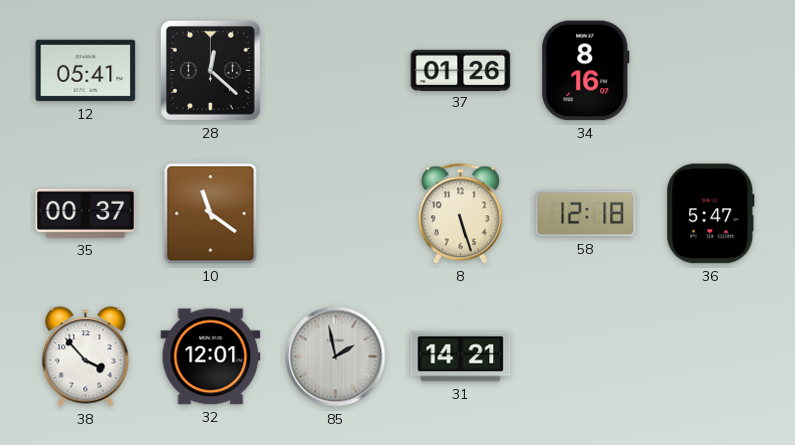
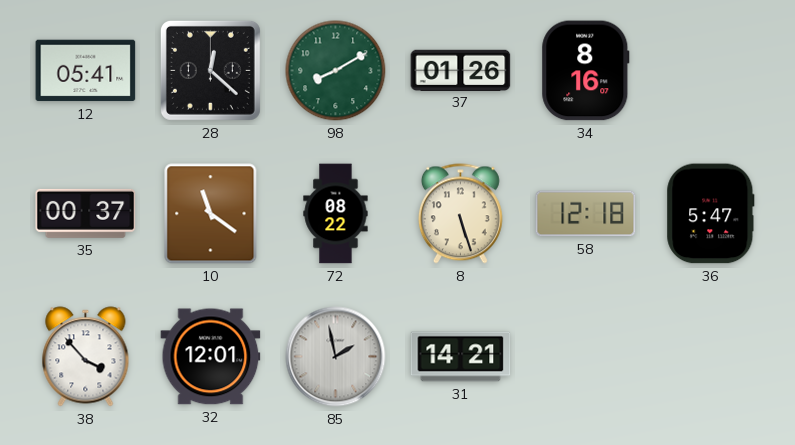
98: none -> 8:10
72: none -> 08:22
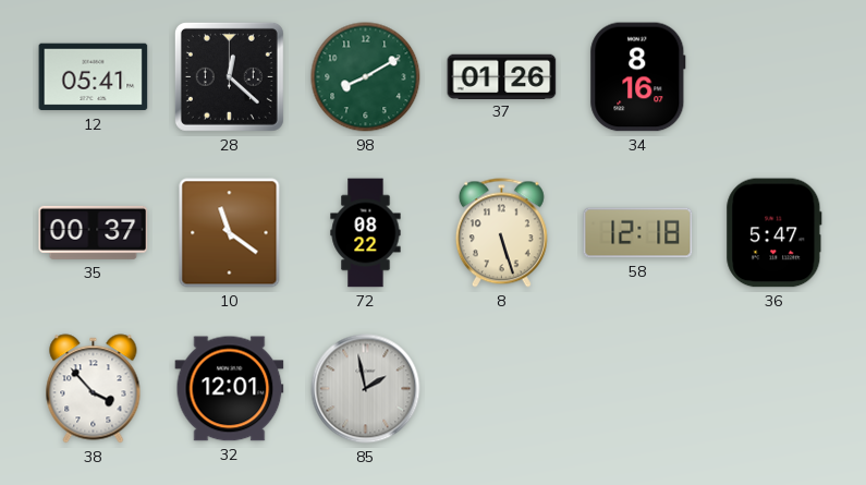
31: 14:21 -> none
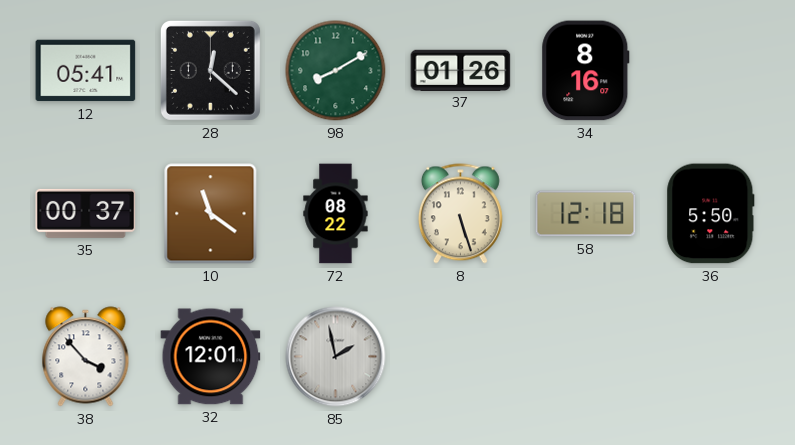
36: 5:47 -> 5:50
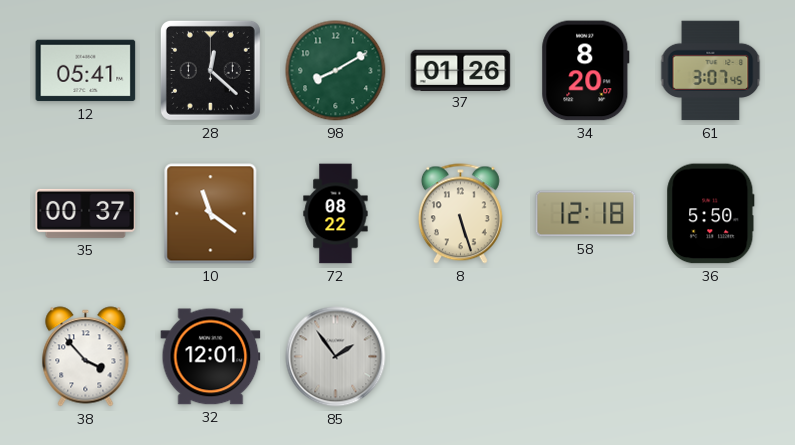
34: 8:16 -> 8:20
61: none -> 3:07
85: 1:58 -> 1:54
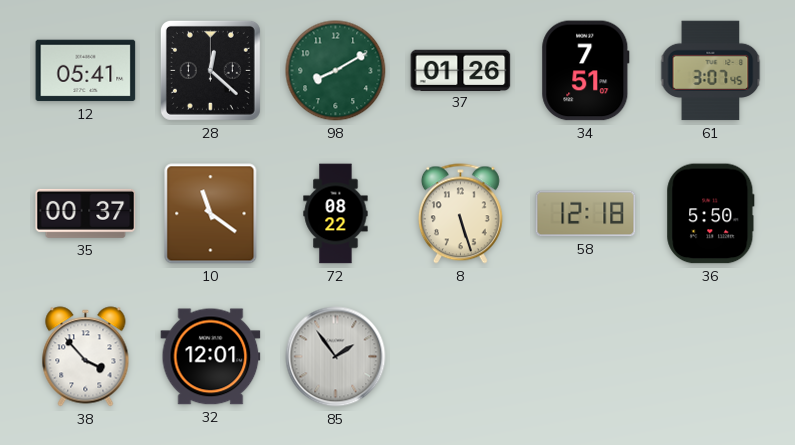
34: 8:20 -> 7:51
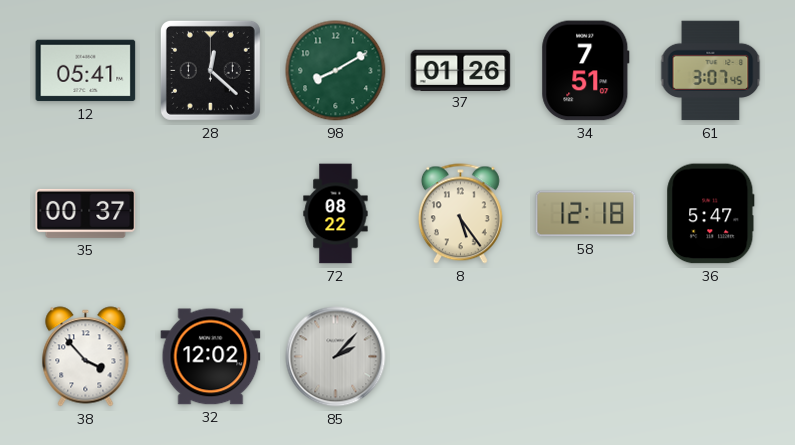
10: 11:21 -> none
8: 5:27 -> 5:24
36: 5:50 -> 5:47
32: 12:01 -> 12:02
85: 1:54 -> 2:07
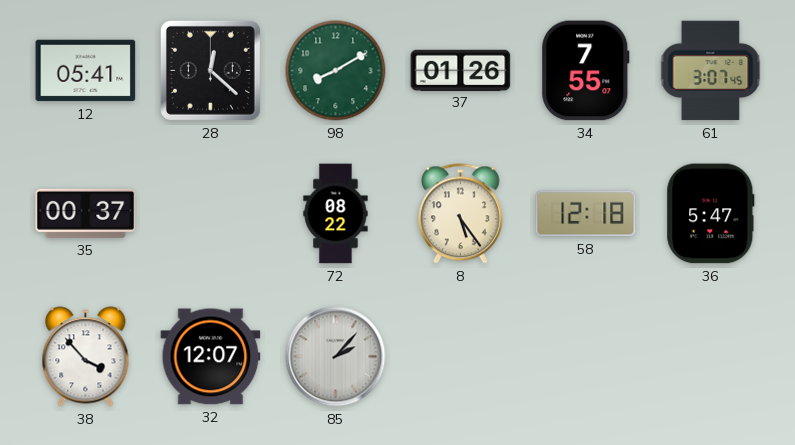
34: 7:51 -> 7:55
32: 12:02 -> 12:07
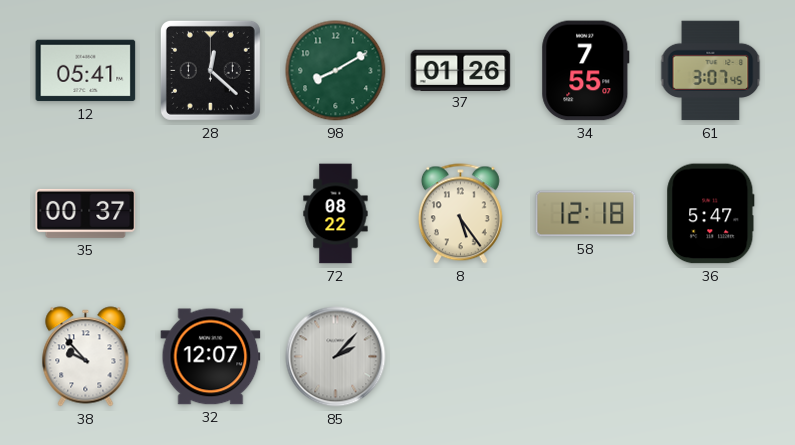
38: 3:53 -> 9:53
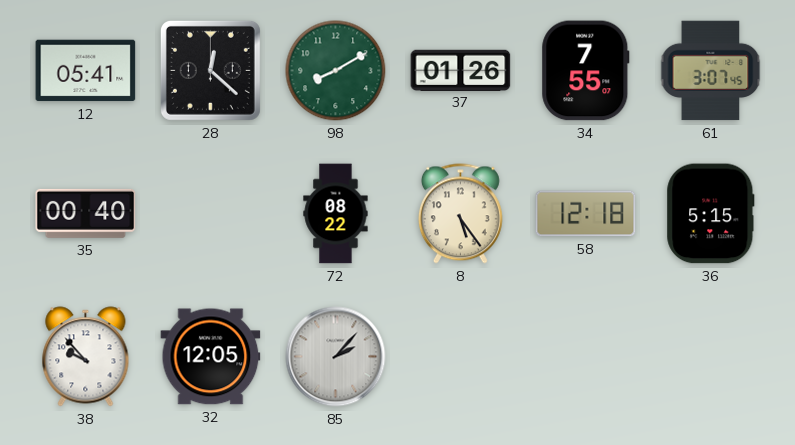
35: 00:37 -> 00:40
36: 5:47 -> 5:15
32: 12:07 -> 12:05
